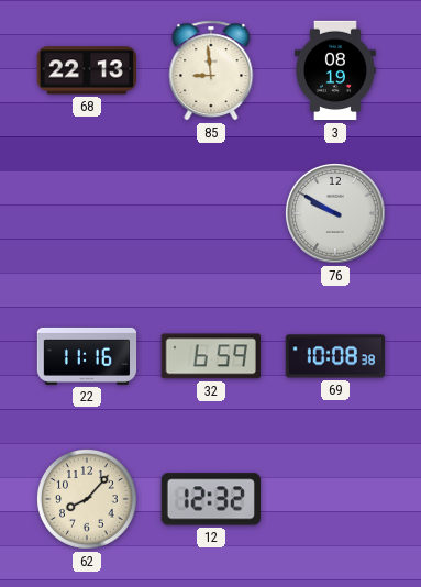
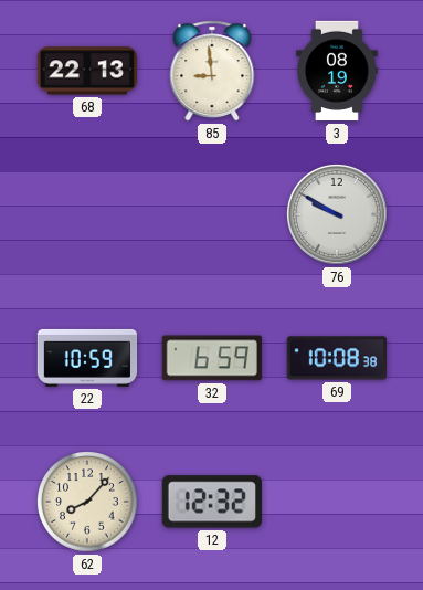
22: 11:16 -> 10:59
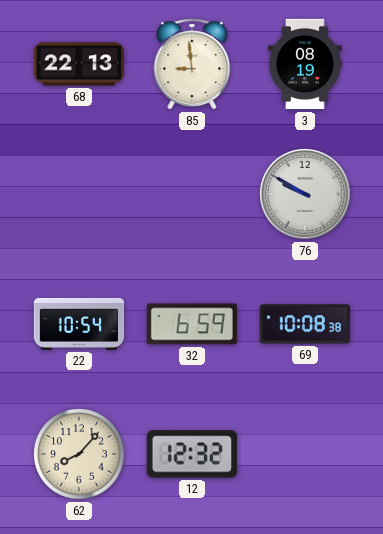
22: 10:59 -> 10:54
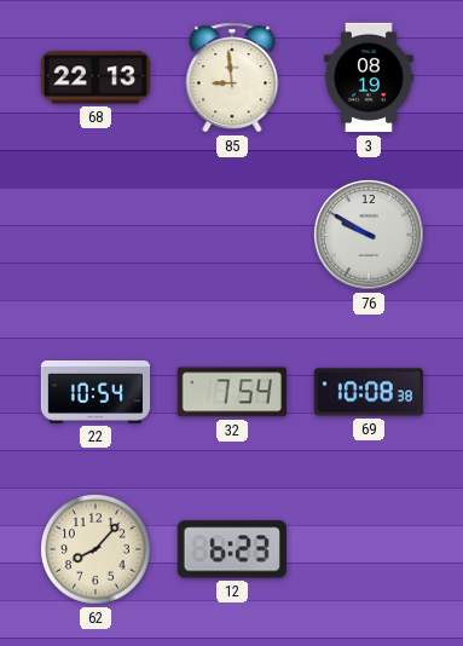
32: 6:59 -> 7:54
12: 12:32 -> 6:23
